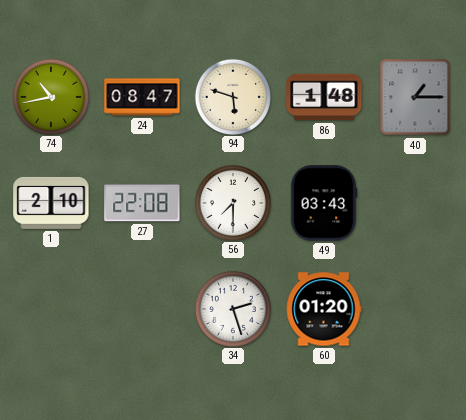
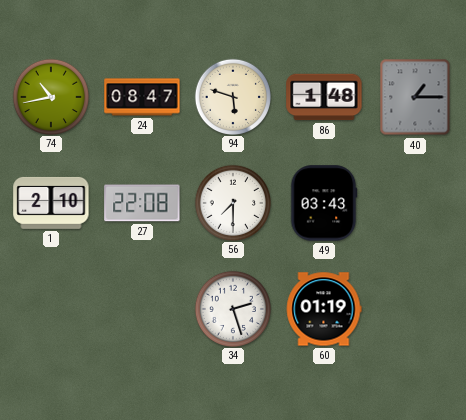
60: 01:20 -> 01:19
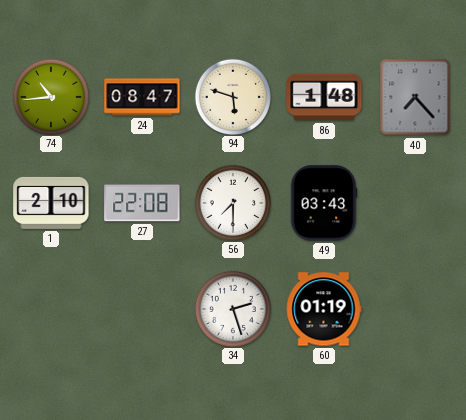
74: 10:43 -> 10:44
40: 1:15 -> 7:23
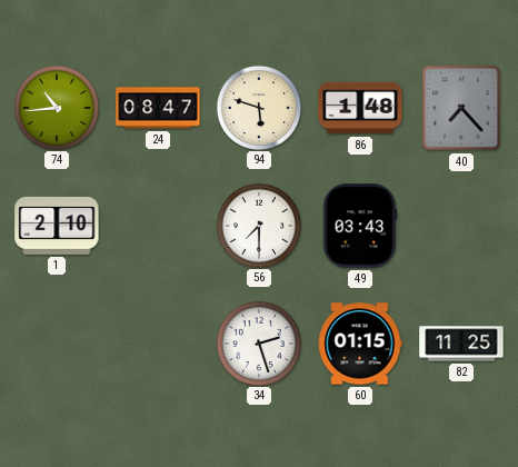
27: 22:08 -> none
60: 01:19 -> 01:15
82: none -> 11:25
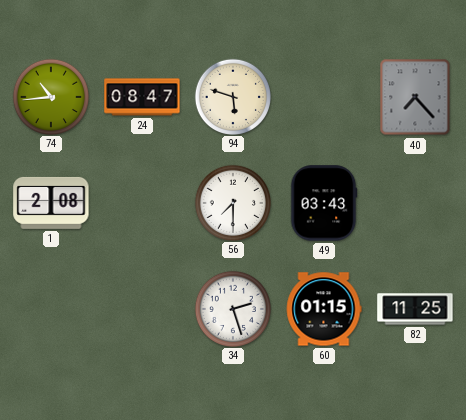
86: 1:48 -> none
1: 2:10 -> 2:08
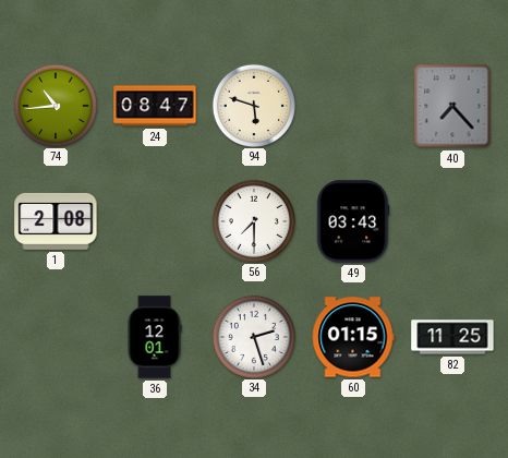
36: none -> 12:01
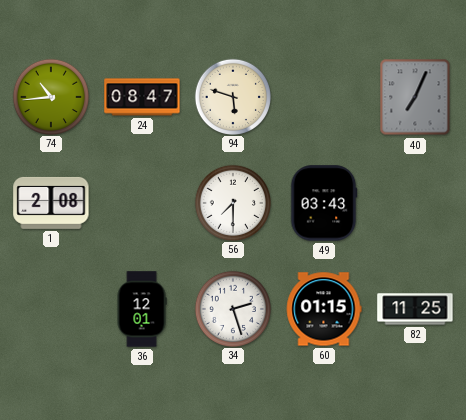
40: 7:23 -> 7:04
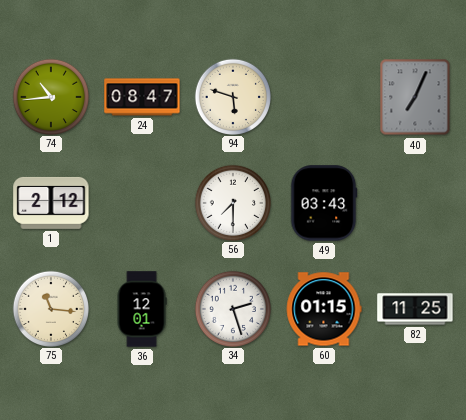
1: 2:08 -> 2:12
75: none -> 11:16
